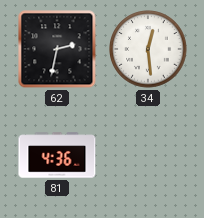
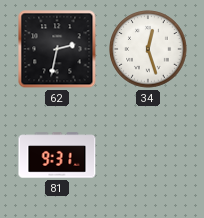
34: 12:29 -> 12:27
81: 4:36 -> 9:31
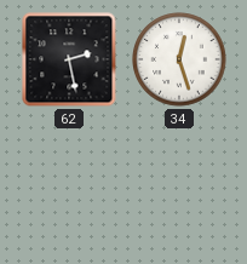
62: 2:32 -> 2:28
81: 9:31 -> none
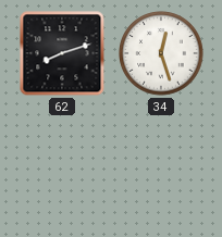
62: 2:28 -> 8:12
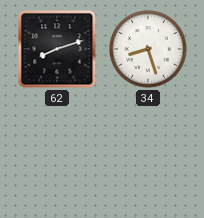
34: 12:27 -> 8:27
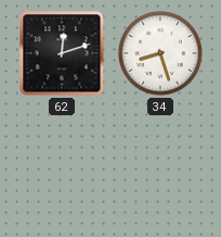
62: 8:12 -> 12:12
